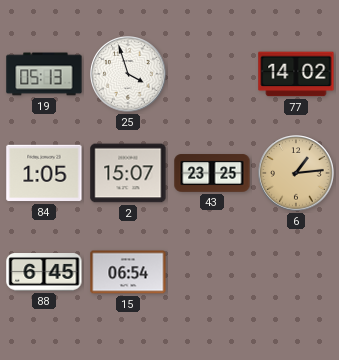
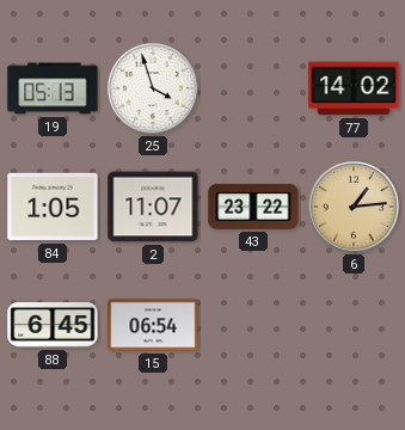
2: 15:07 -> 11:07
43: 23:25 -> 23:22
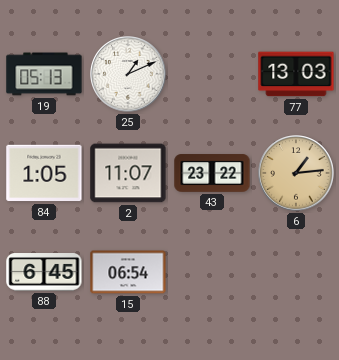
25: 3:57 -> 1:11
77: 14:02 -> 13:03
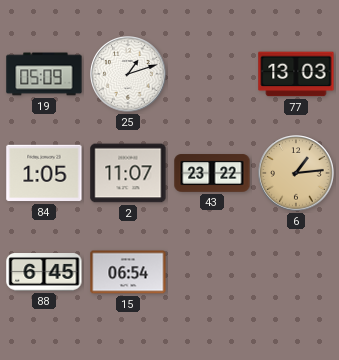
19: 05:13 -> 05:09
25: 1:11 -> 1:12
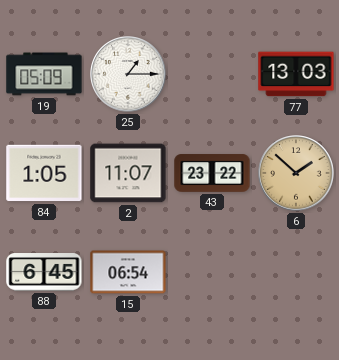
25: 1:12 -> 1:15
6: 1:14 -> 1:52
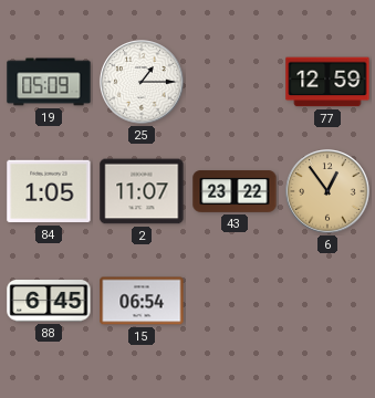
77: 13:03 -> 12:59
6: 1:52 -> 12:54
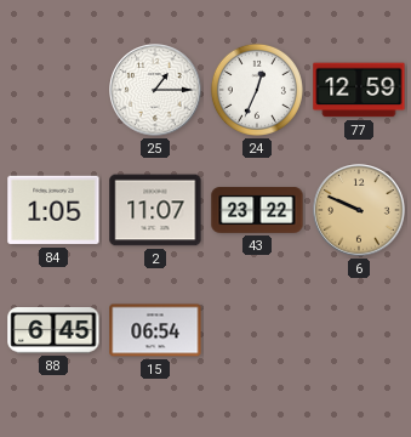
19: 05:09 -> none
24: none -> 12:34
6: 12:54 -> 9:49
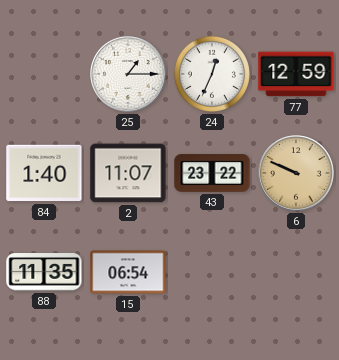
84: 1:05 -> 1:40
88: 6:45 -> 11:35
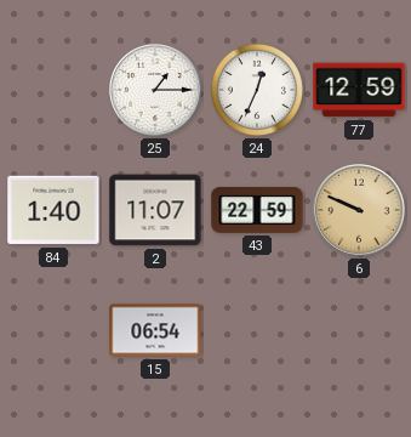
43: 23:22 -> 22:59
88: 11:35 -> none
